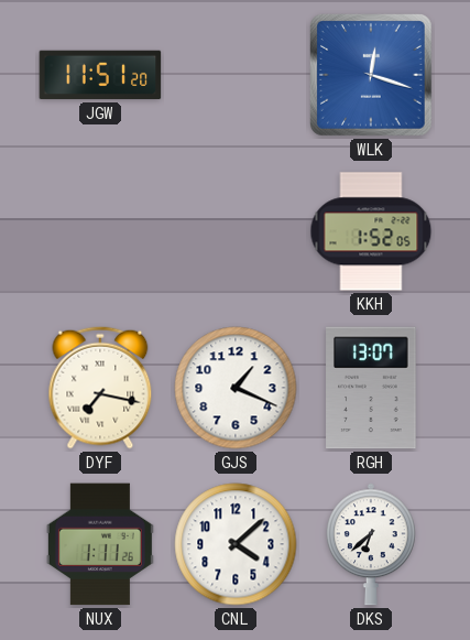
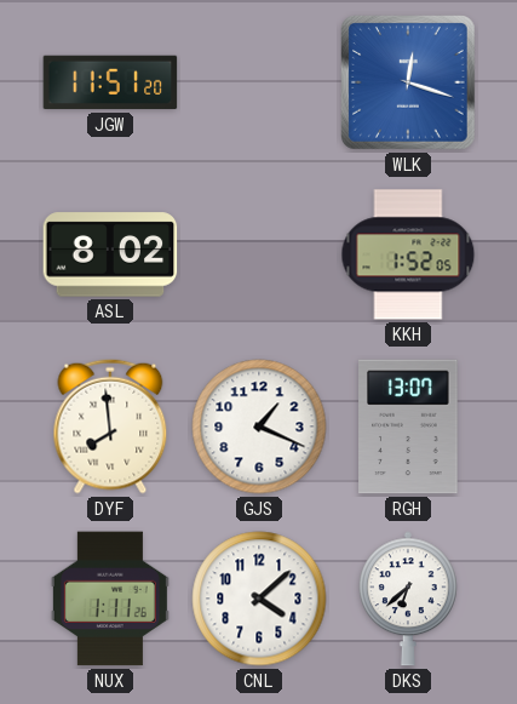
ASL: none -> 8:02
DYF: 7:17 -> 7:59
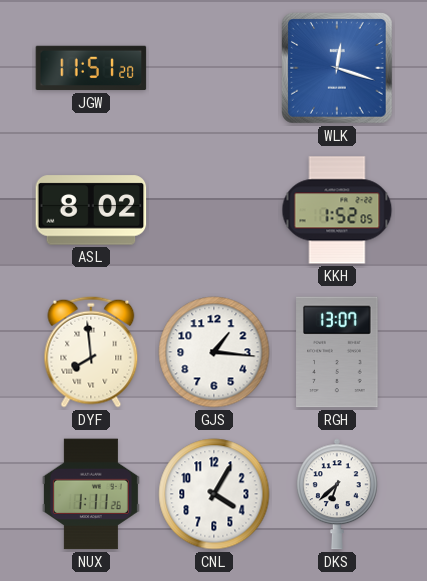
GJS: 1:19 -> 1:16
CNL: 4:08 -> 4:05
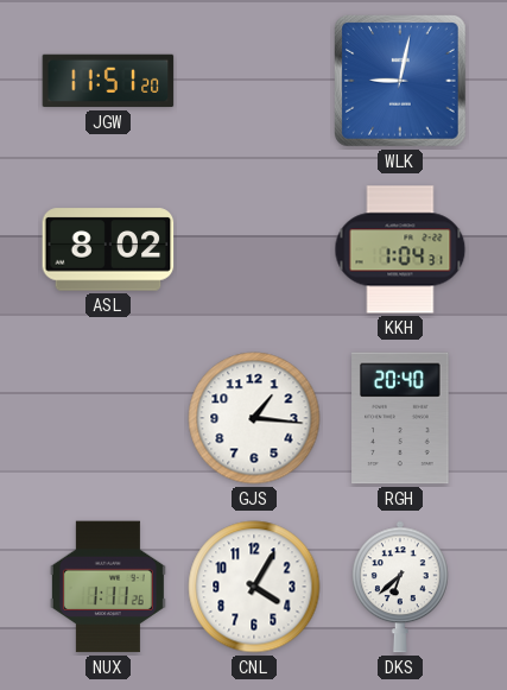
WLK: 12:18 -> 9:02
KKH: 1:52 -> 1:04
DYF: 7:59 -> none
RGH: 13:07 -> 20:40
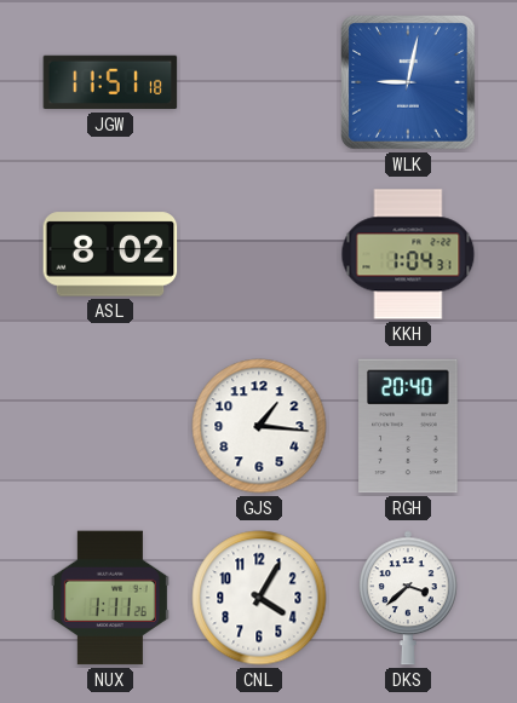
JGW: 11:51:20 -> 11:51:18
DKS: 6:38 -> 3:38
